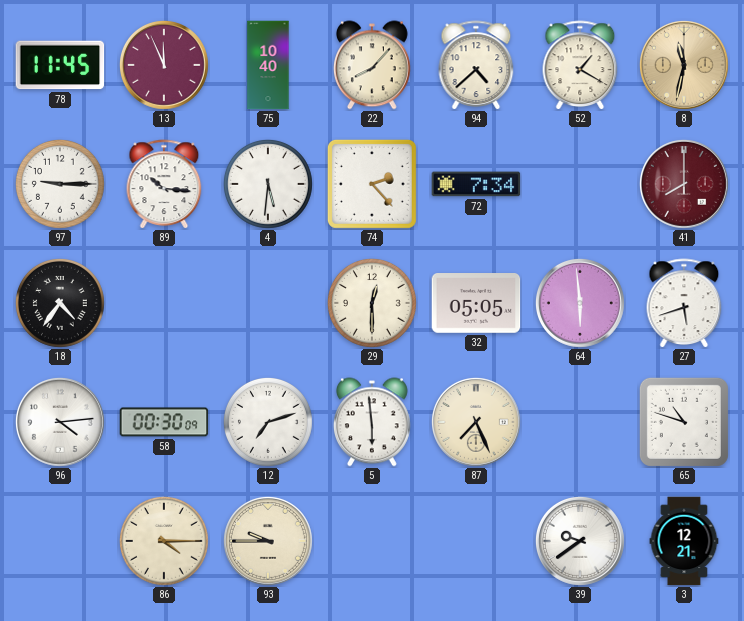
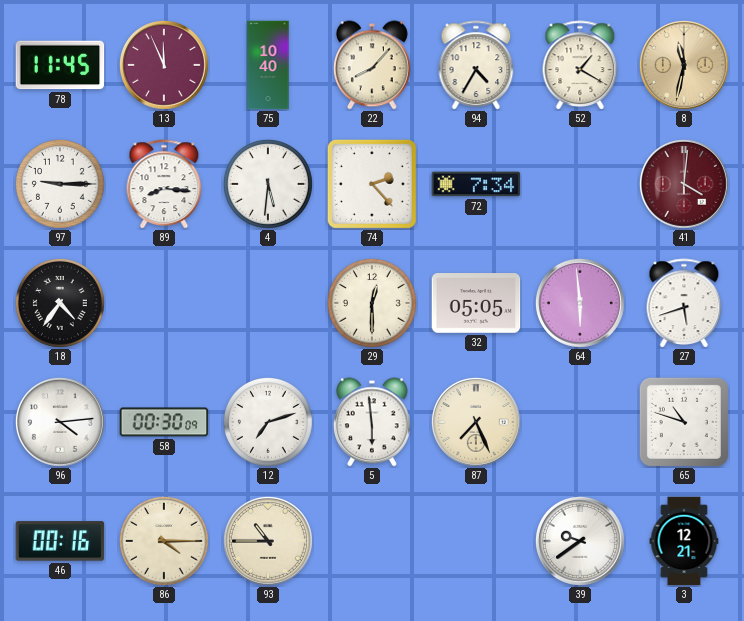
94: 4:38 -> 4:35
89: 10:16 -> 8:16
41: 8:00 -> 4:01
46: none -> 00:16
93: 9:45 -> 10:45
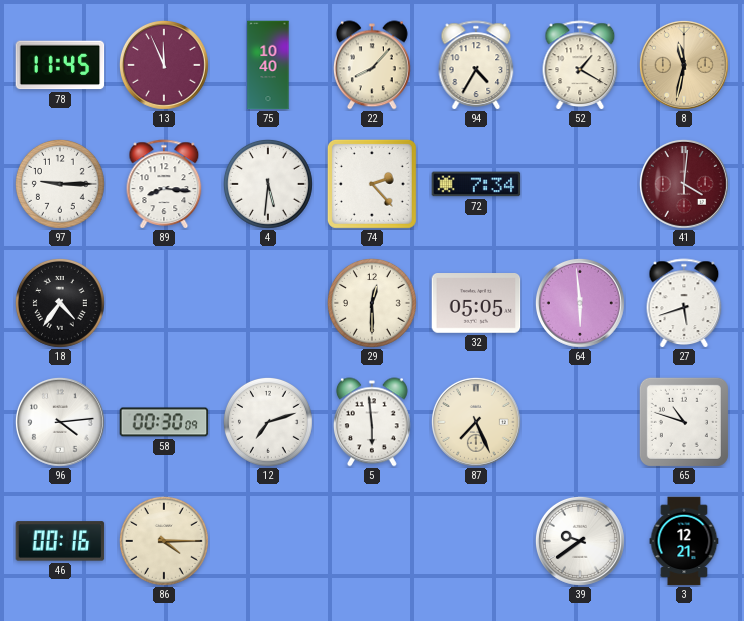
93: 10:45 -> none
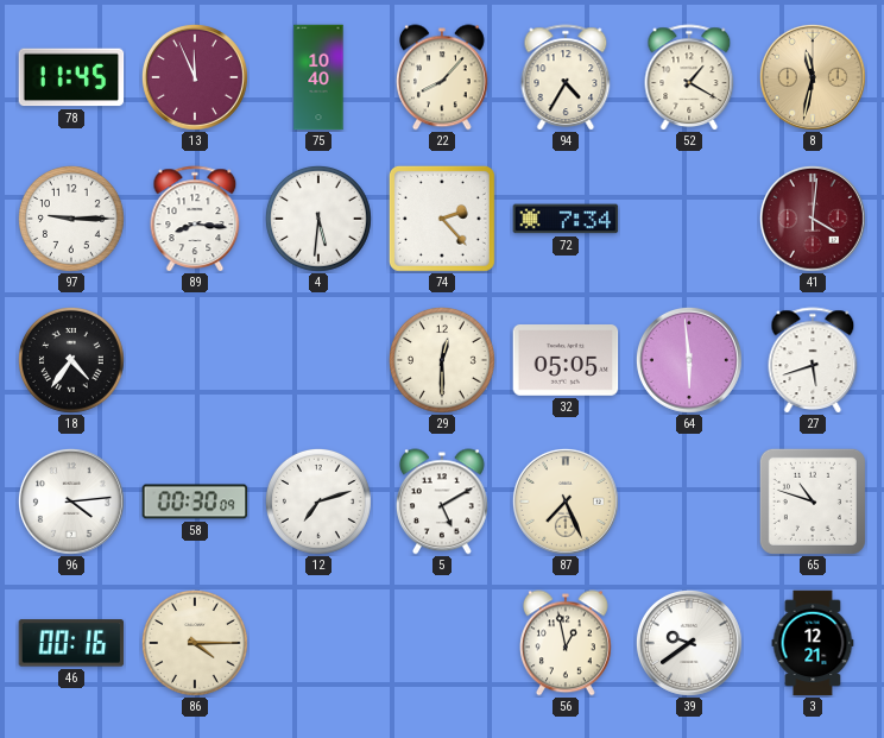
5: 5:59 -> 5:10
56: none -> 12:58
